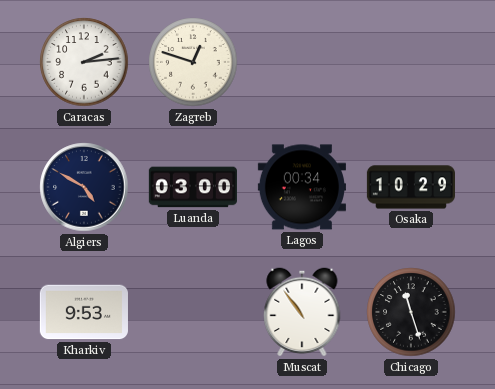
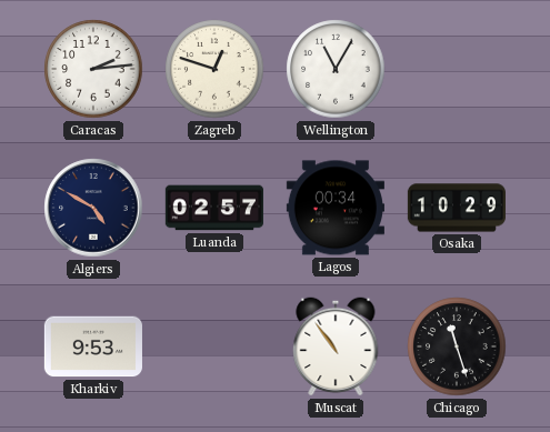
Wellington: none -> 11:05
Luanda: 03:00 -> 02:57
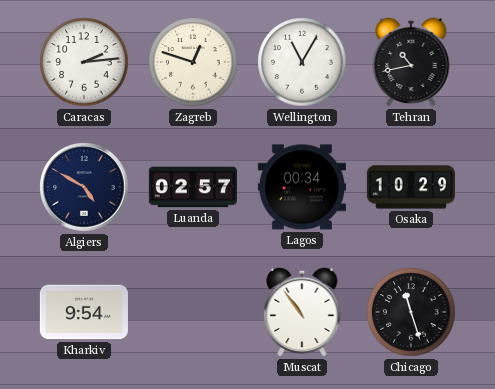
Tehran: none -> 10:43
Kharkiv: 9:53 -> 9:54
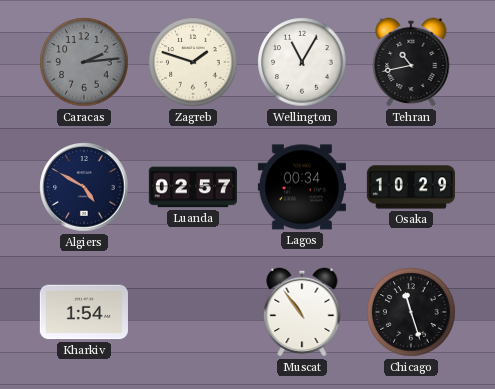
Caracas dial: white -> grey
Zagreb: 12:48 -> 1:48
Kharkiv: 9:54 -> 1:54
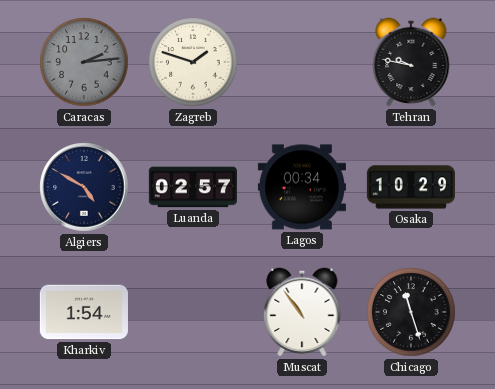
Wellington: 11:05 -> none
Tehran: 10:43 -> 9:47
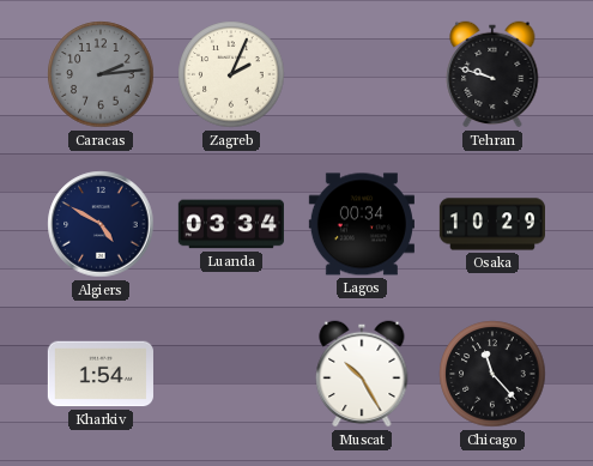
Zagreb: 1:48 -> 2:04
Tehran: 9:47 -> 9:48
Luanda: 02:57 -> 03:34
Muscat: 10:54 -> 10:25
Chicago: 11:27 -> 11:23
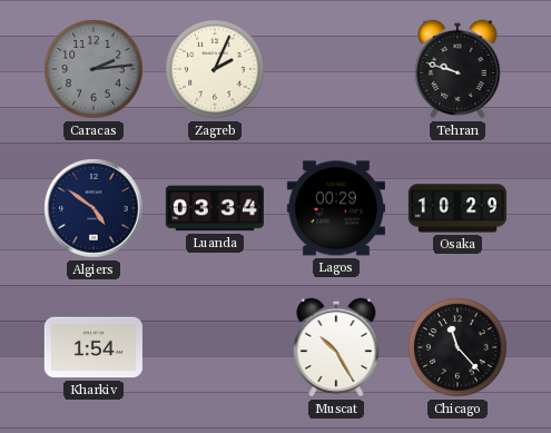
Algiers: 4:50 -> 4:51
Lagos: 00:34 -> 00:29
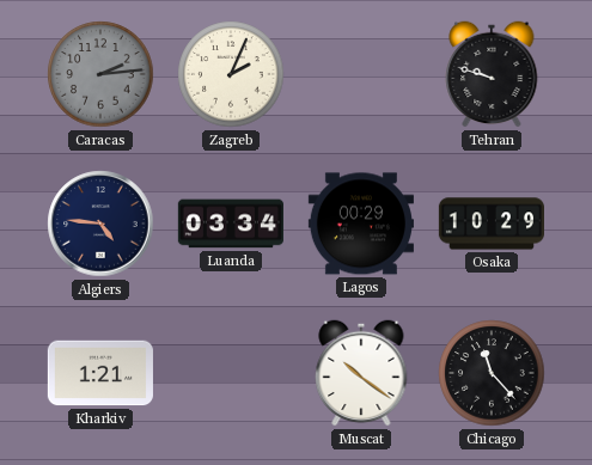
Algiers: 4:51 -> 4:46
Kharkiv: 1:54 -> 1:21
Muscat: 10:25 -> 10:21
